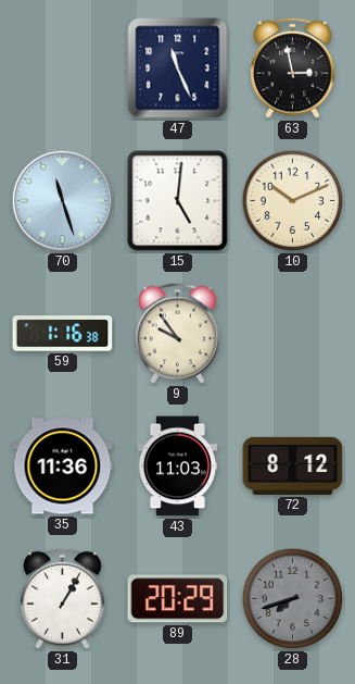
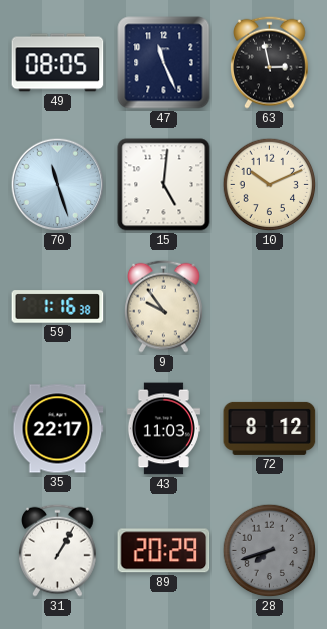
49: none -> 08:05
35: 11:36 -> 22:17
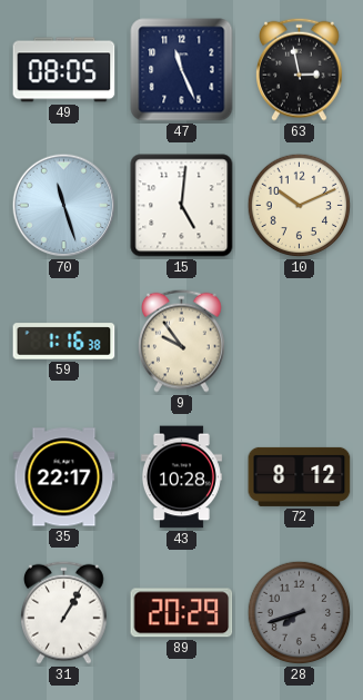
43: 11:03 -> 10:28
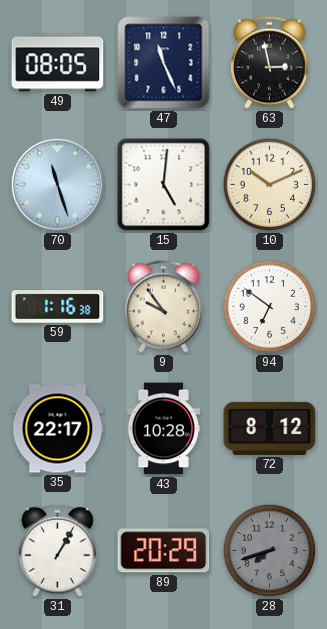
94: none -> 6:51
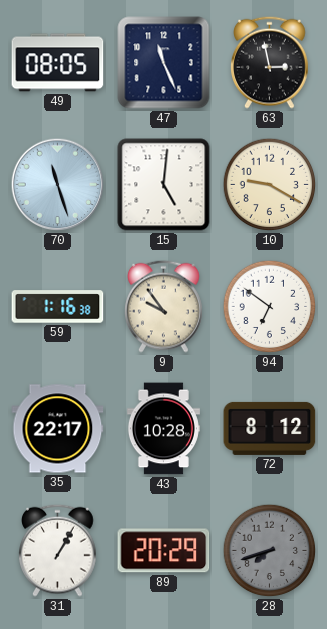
10: 10:11 -> 9:20
